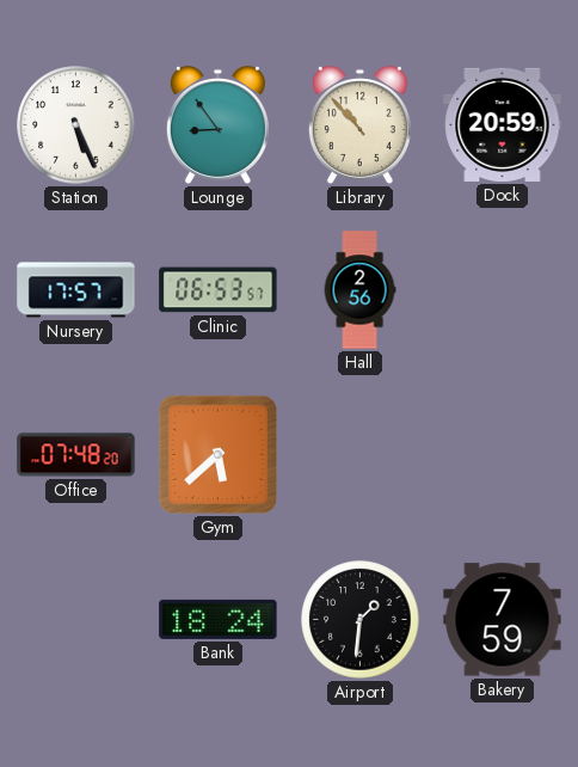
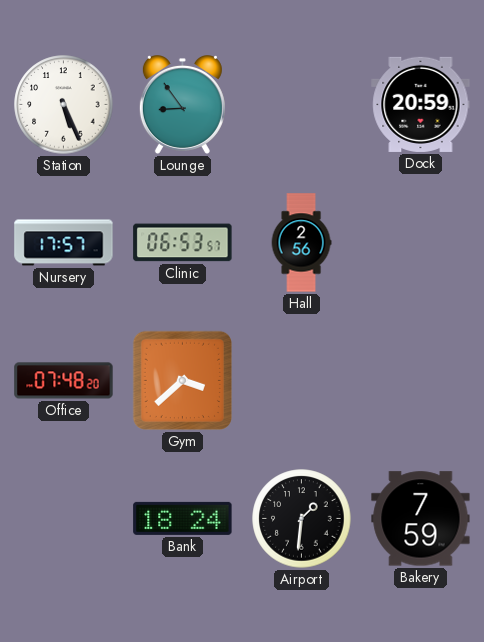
Library: 10:53 -> none
Gym: 5:38 -> 3:38
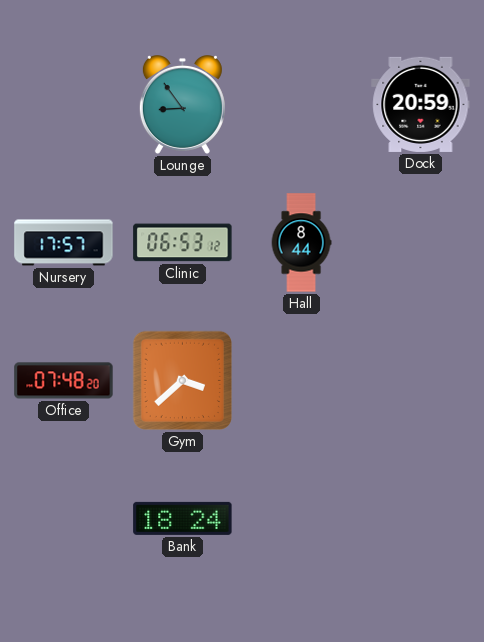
Station: 5:26 -> none
Clinic: 06:53:57 -> 06:53:12
Hall: 2:56 -> 8:44
Airport: 1:31 -> none
Bakery: 7:59 -> none
